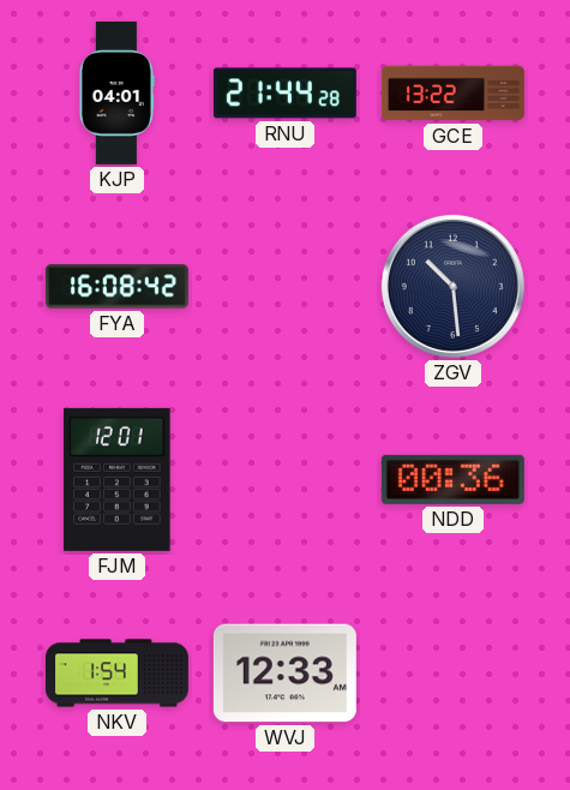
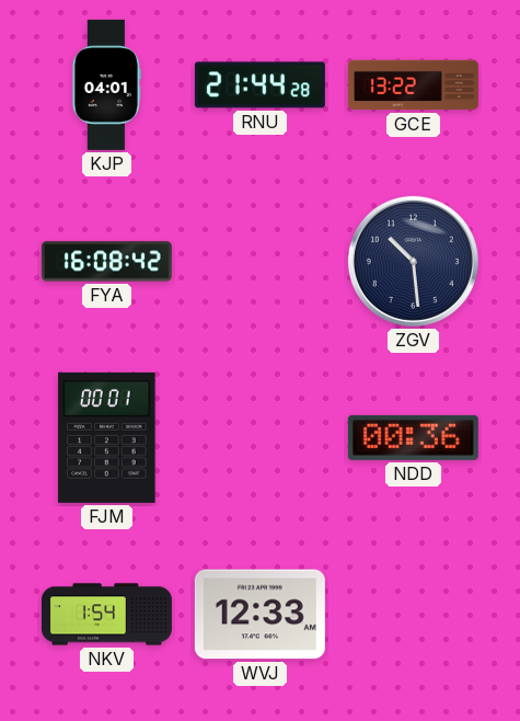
FJM: 12:01 -> 00:01
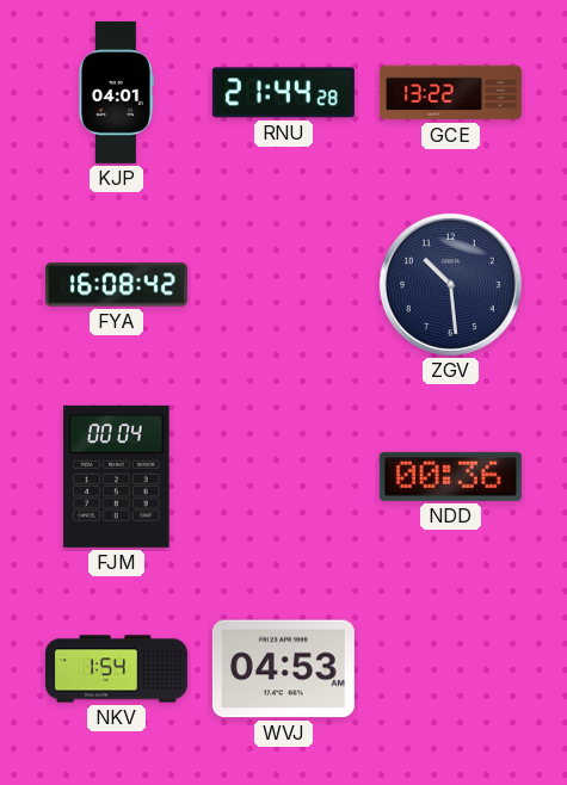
FJM: 00:01 -> 00:04
WVJ: 12:33 -> 04:53
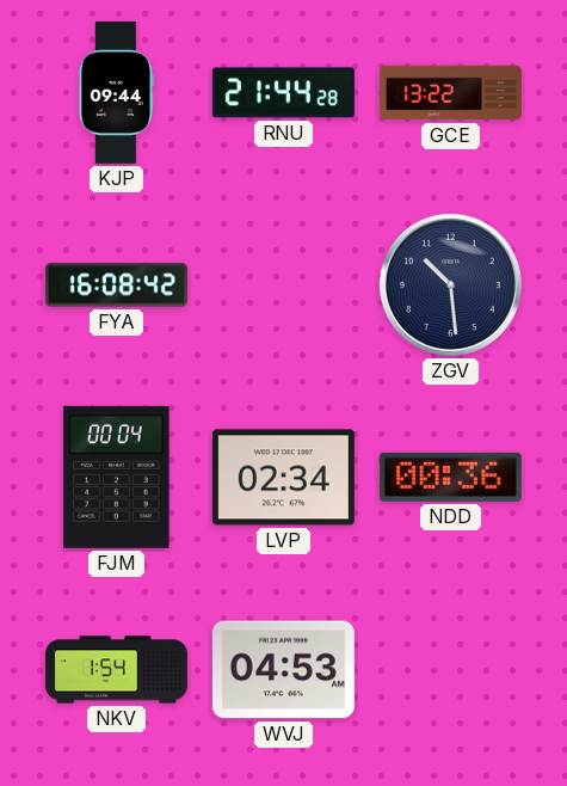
KJP: 04:01 -> 09:44
LVP: none -> 02:34
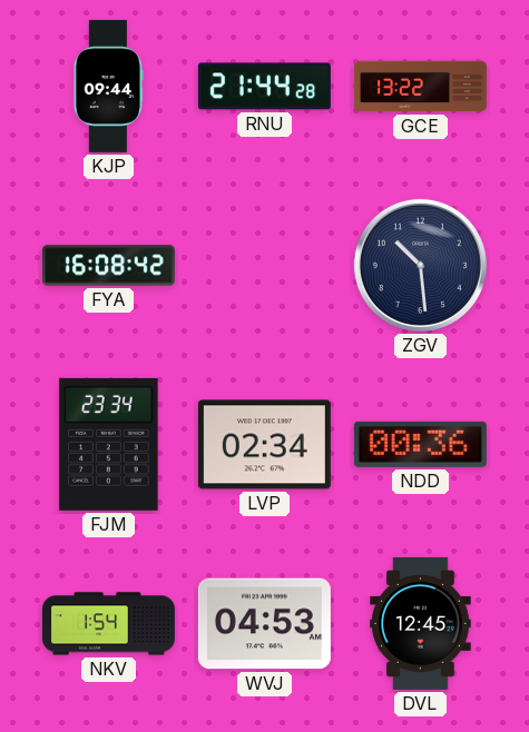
FJM: 00:04 -> 23:34
DVL: none -> 12:45
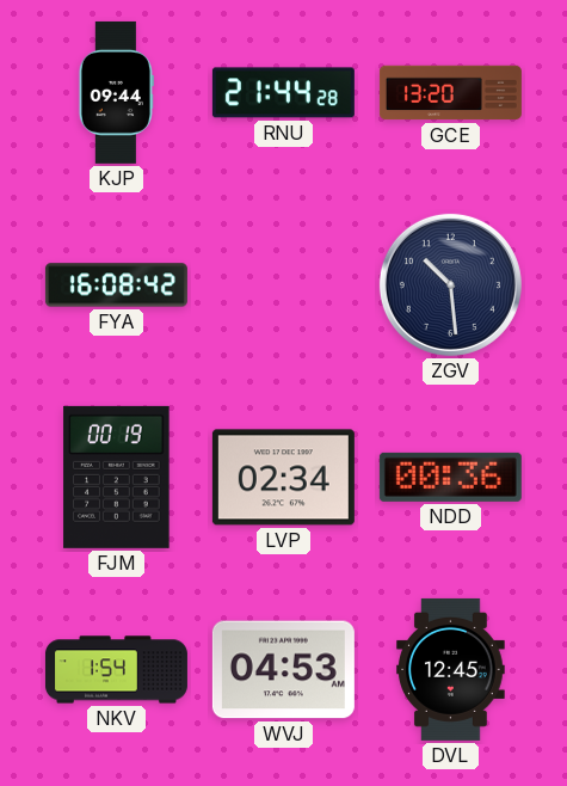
GCE: 13:22 -> 13:20
FJM: 23:34 -> 00:19
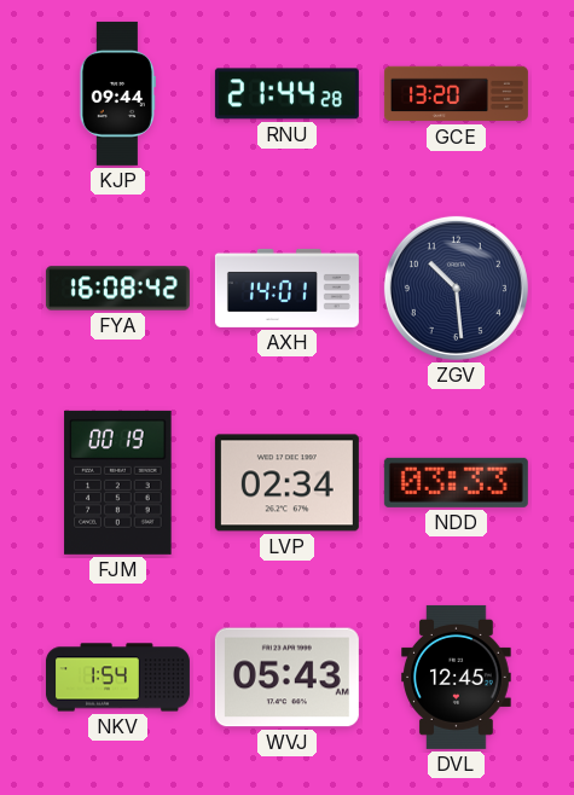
AXH: none -> 14:01
NDD: 00:36 -> 03:33
WVJ: 04:53 -> 05:43
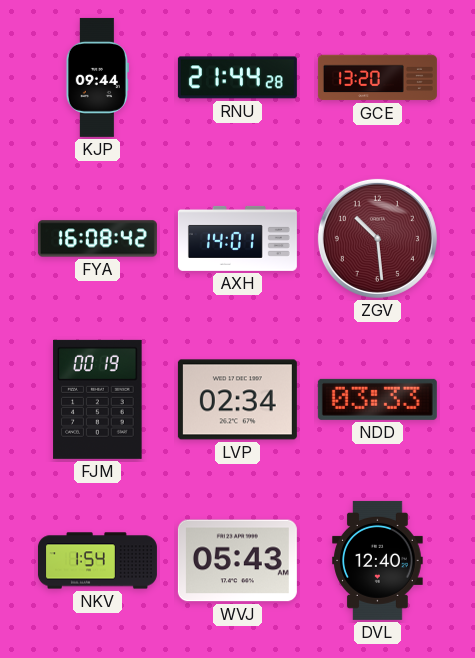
ZGV dial: navy -> burgundy
DVL: 12:45 -> 12:40
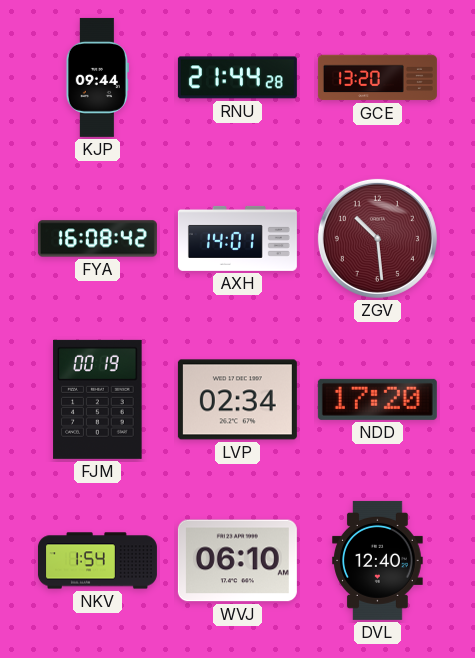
NDD: 03:33 -> 17:20
WVJ: 05:43 -> 06:10
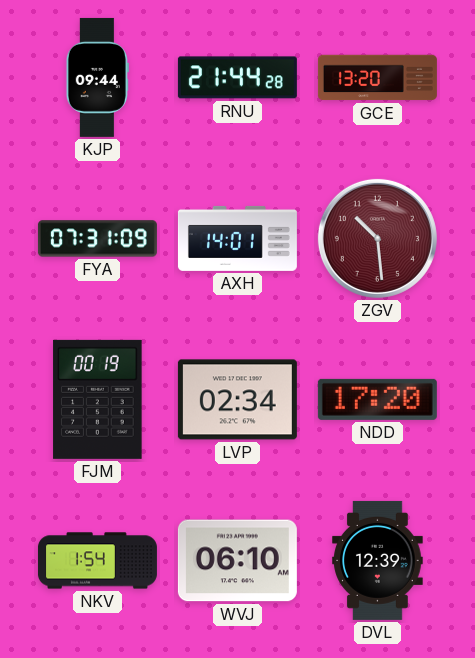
FYA: 16:08 -> 07:31
DVL: 12:40 -> 12:39
